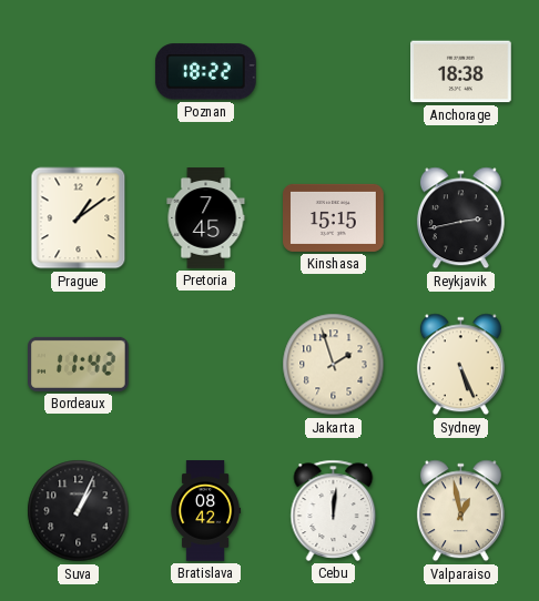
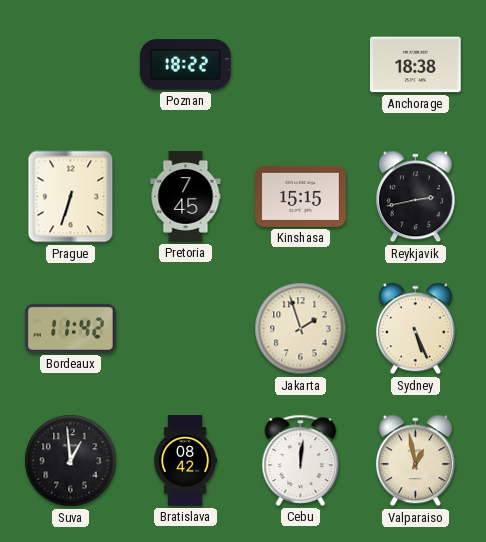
Prague: 1:09 -> 6:33
Suva: 1:04 -> 12:59
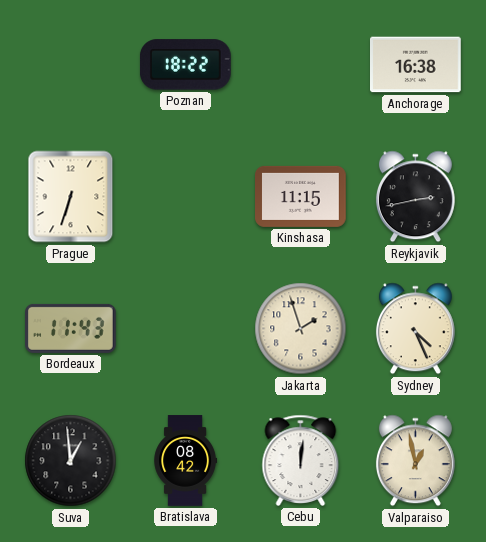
Anchorage: 18:38 -> 16:38
Pretoria: 7:45 -> none
Kinshasa: 15:15 -> 11:15
Bordeaux: 11:42 -> 11:43
Sydney: 5:26 -> 4:26
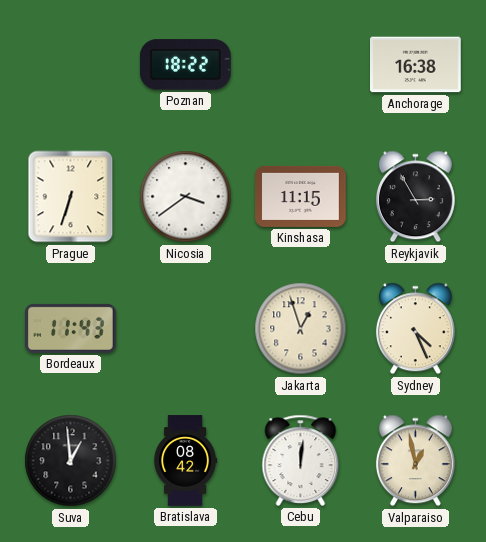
Nicosia: none -> 3:39
Reykjavik: 2:43 -> 2:55
Jakarta: 1:57 -> 12:57
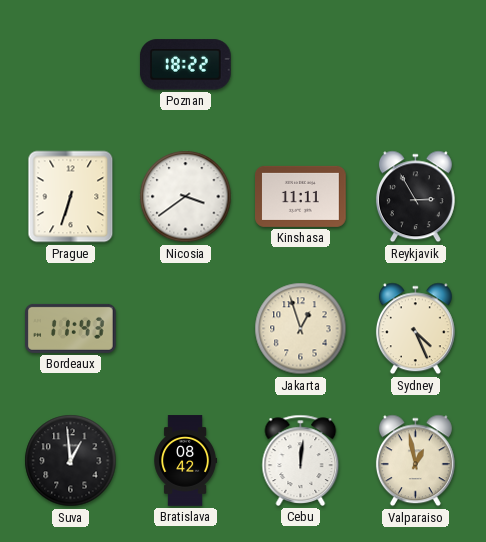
Anchorage: 16:38 -> none
Kinshasa: 11:15 -> 11:11
